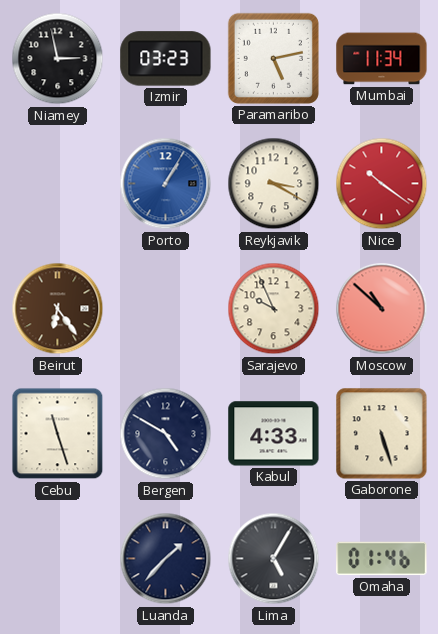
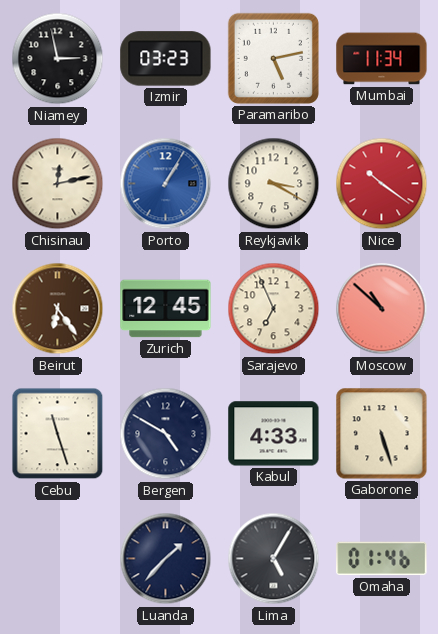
Chisinau: none -> 12:13
Zurich: none -> 12:45
Sarajevo: 9:56 -> 6:56
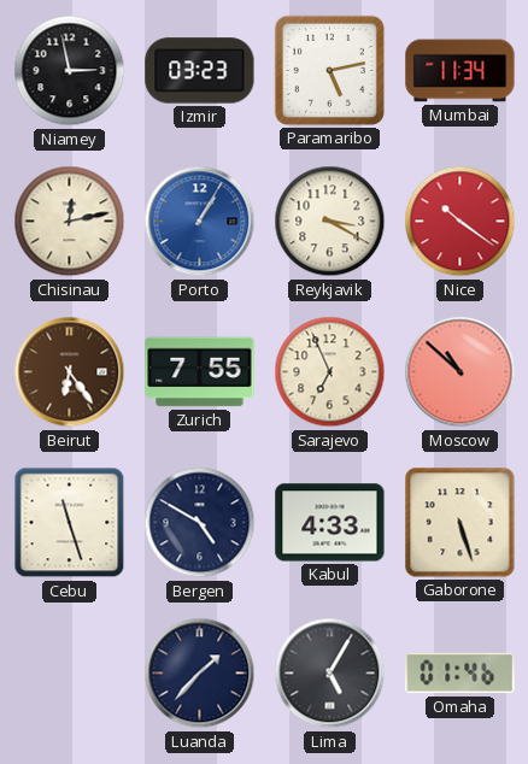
Zurich: 12:45 -> 7:55
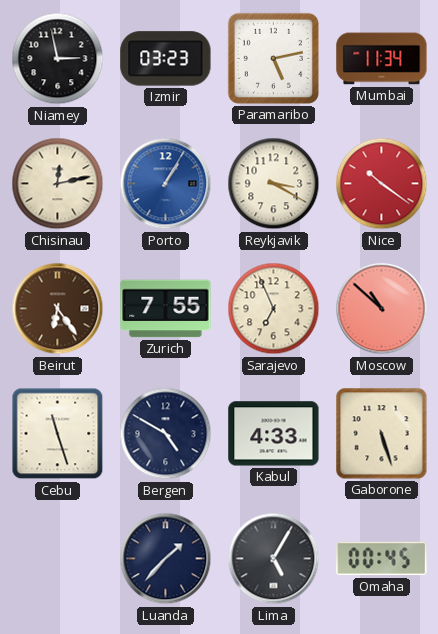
Omaha: 01:46 -> 00:45
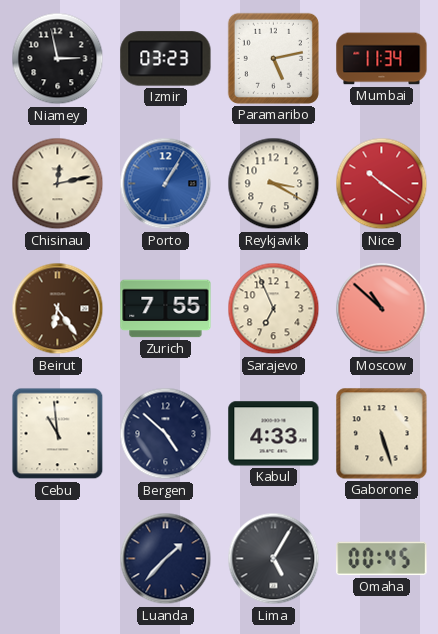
Cebu: 11:27 -> 10:59
Bergen: 4:50 -> 4:52
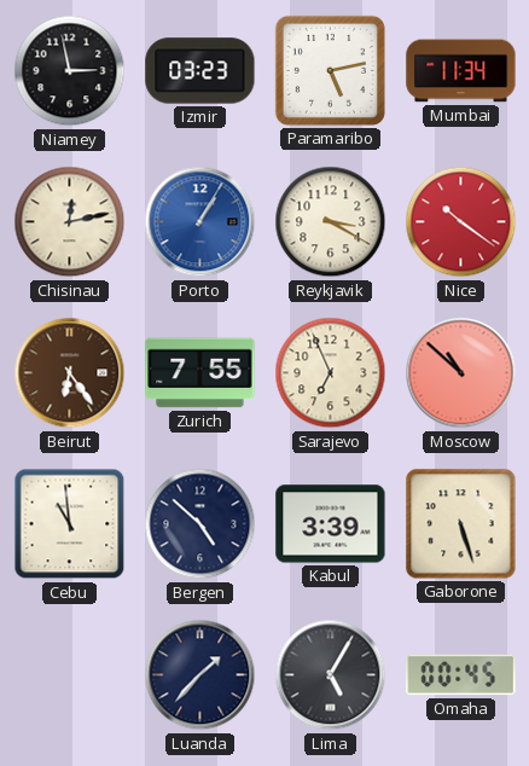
Kabul: 4:33 -> 3:39
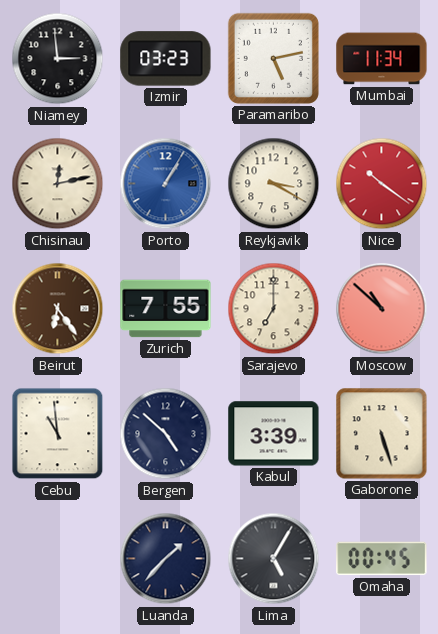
Niamey: 2:58 -> 2:59
Sarajevo: 6:56 -> 7:00
